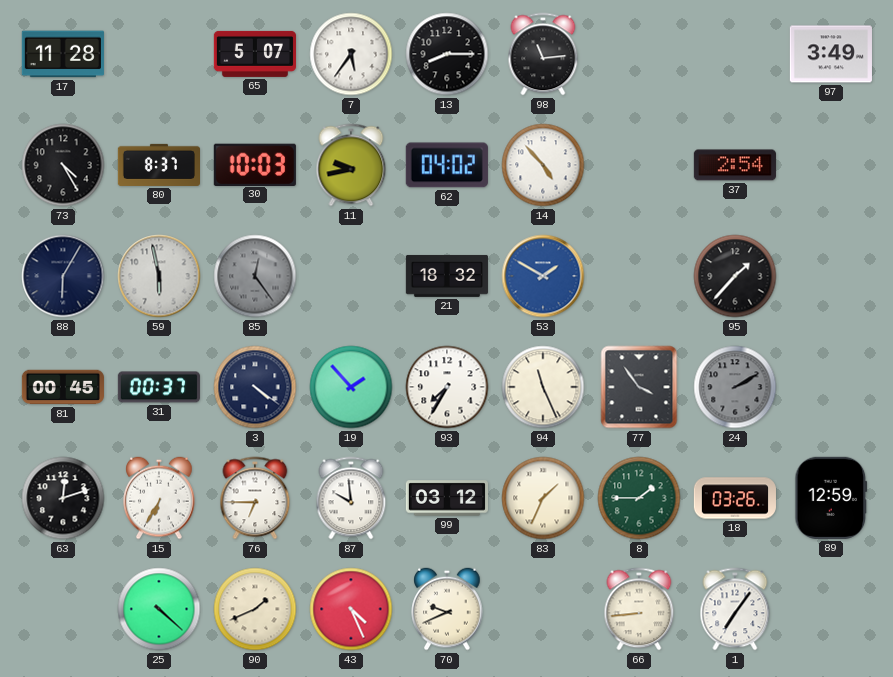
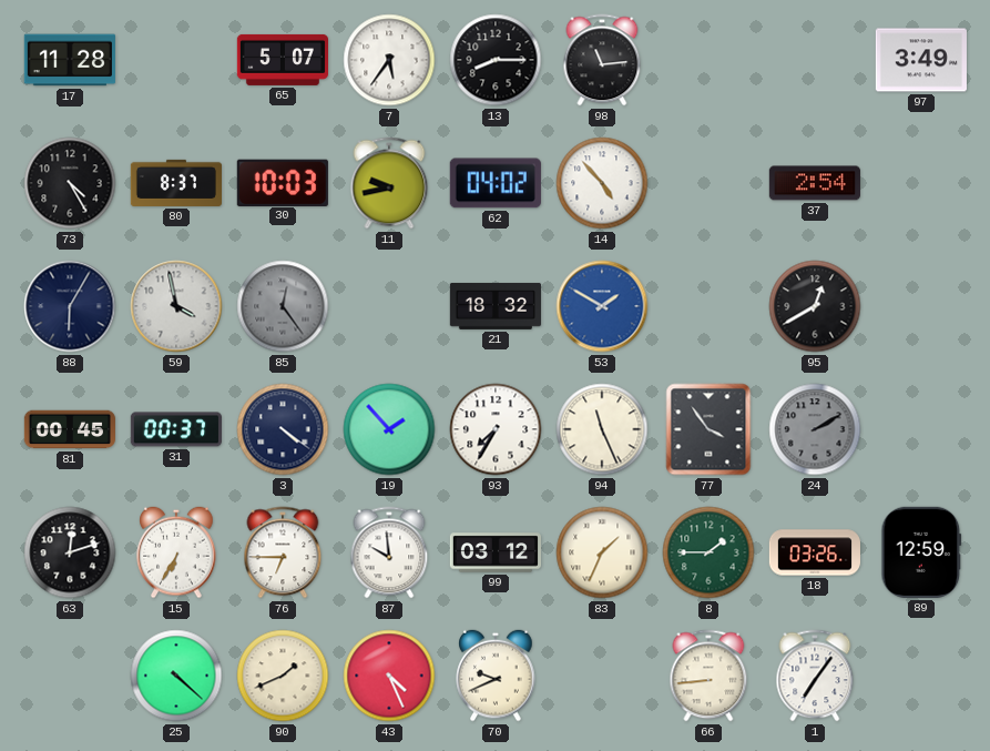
59: 5:58 -> 3:58
95: 1:37 -> 12:40
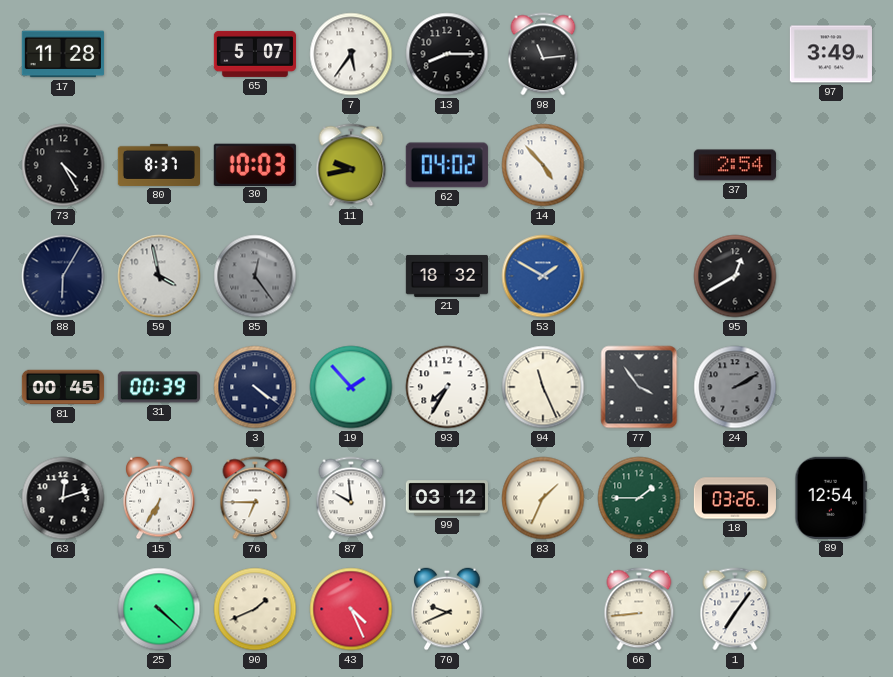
31: 00:37 -> 00:39
89: 12:59 -> 12:54
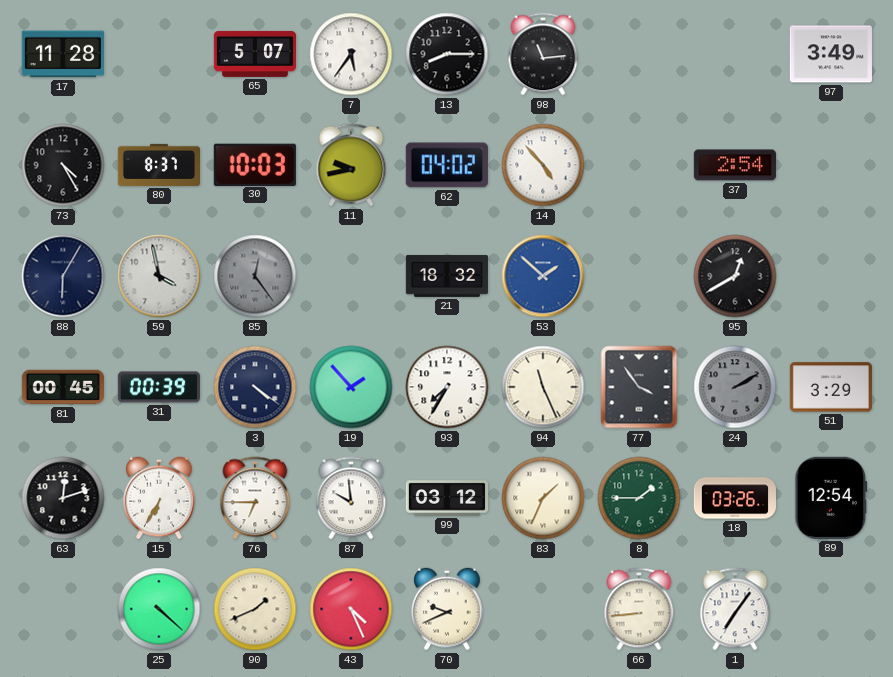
53: 1:50 -> 1:52
51: none -> 3:29
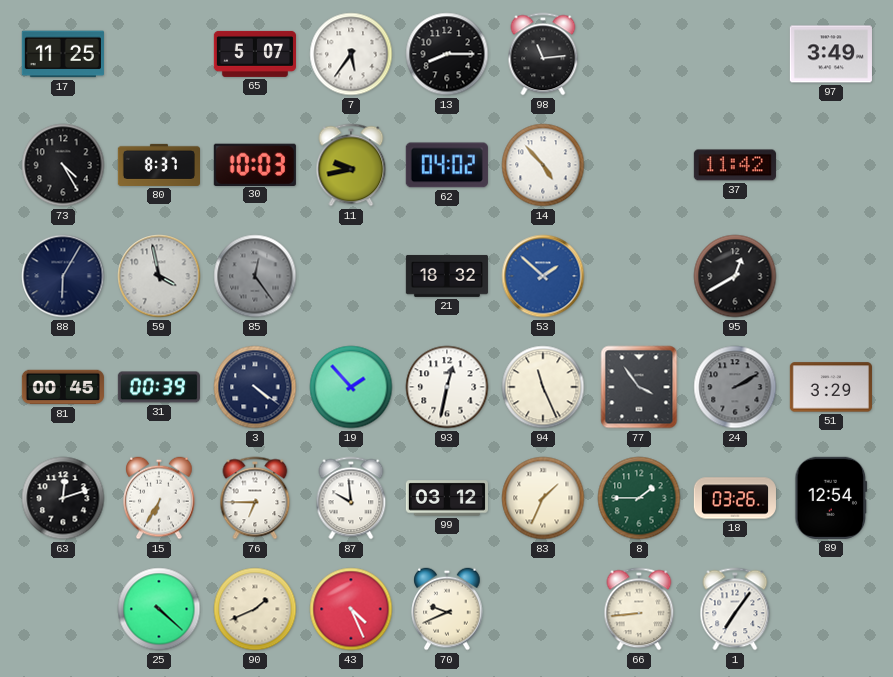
17: 11:28 -> 11:25
37: 2:54 -> 11:42
93: 7:35 -> 12:32
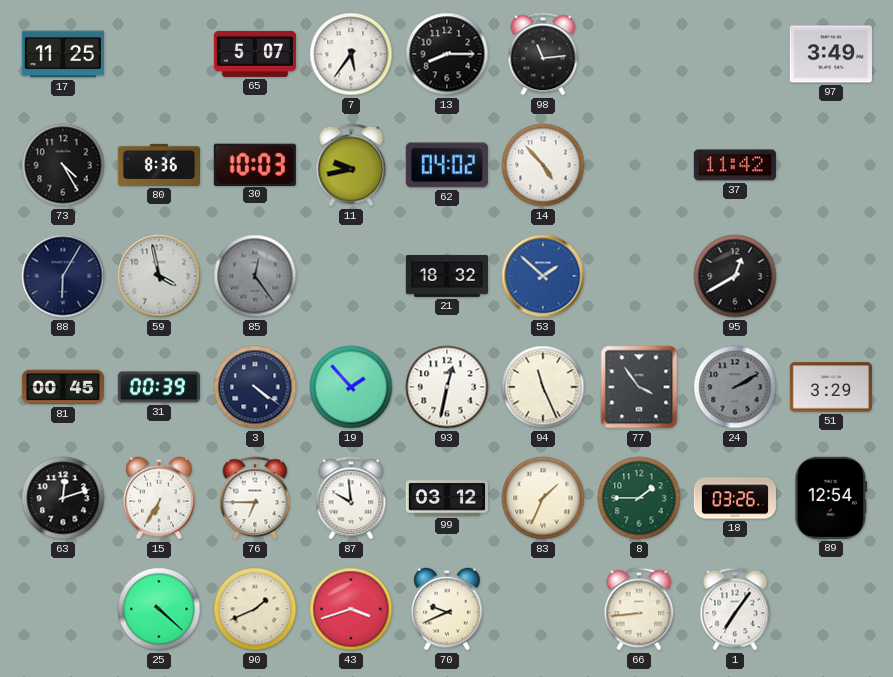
80: 8:37 -> 8:36
43: 4:26 -> 3:42
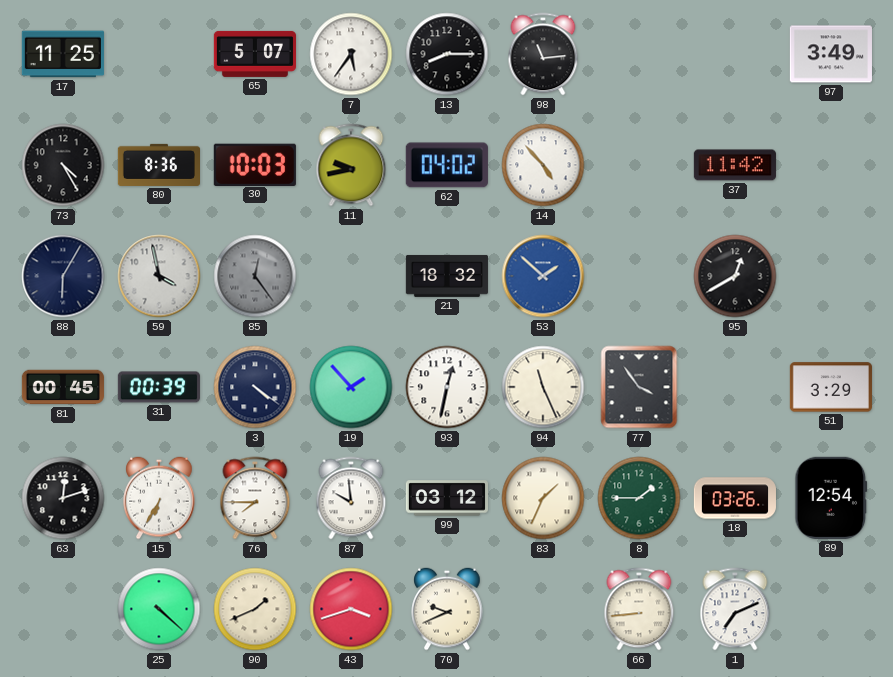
24: 2:10 -> none
76: 6:45 -> 7:45
1: 7:06 -> 7:11
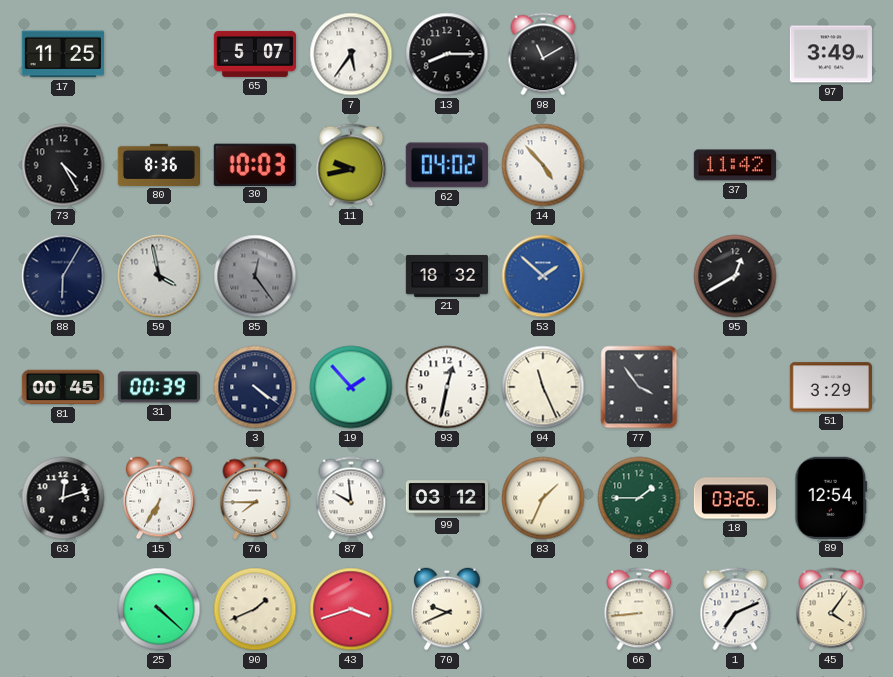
98: 11:14 -> 11:10
45: none -> 4:06
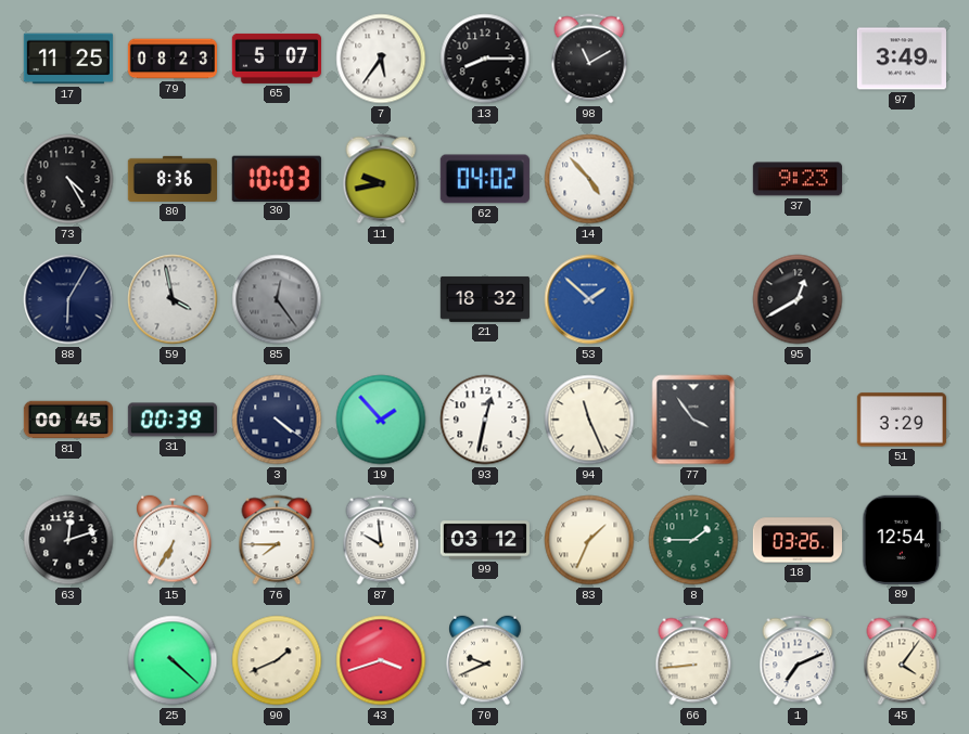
79: none -> 08:23
37: 11:42 -> 9:23
